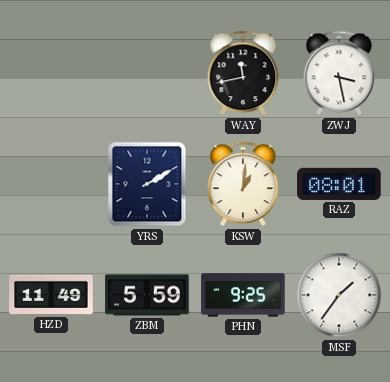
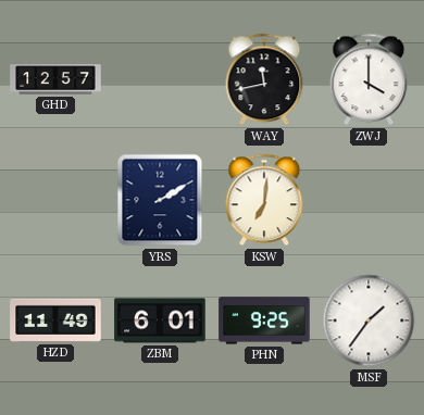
GHD: none -> 12:57
ZWJ: 3:28 -> 4:00
KSW: 1:01 -> 7:01
RAZ: 08:01 -> none
ZBM: 5:59 -> 6:01
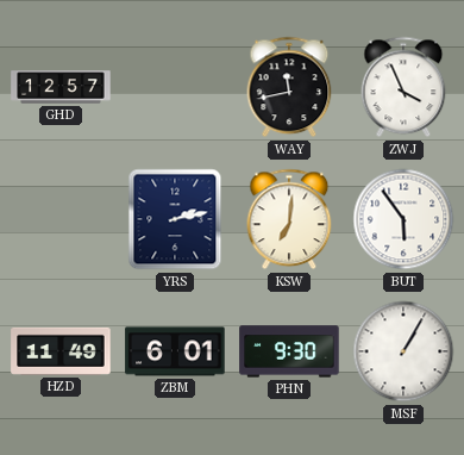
ZWJ: 4:00 -> 3:56
YRS: 2:10 -> 2:13
BUT: none -> 5:54
PHN: 9:25 -> 9:30
MSF: 1:36 -> 1:05
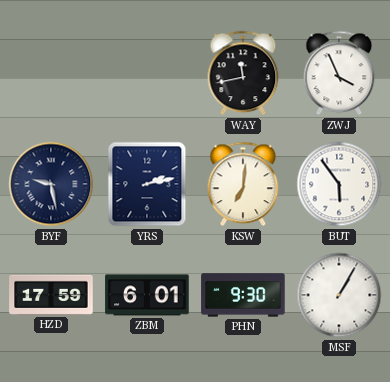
GHD: 12:57 -> none
BYF: none -> 9:28
HZD: 11:49 -> 17:59
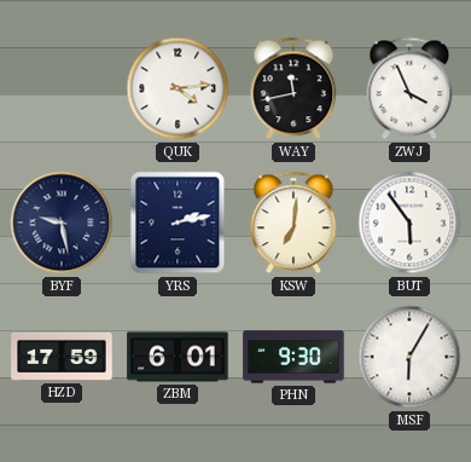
QUK: none -> 4:14
MSF: 1:05 -> 6:05
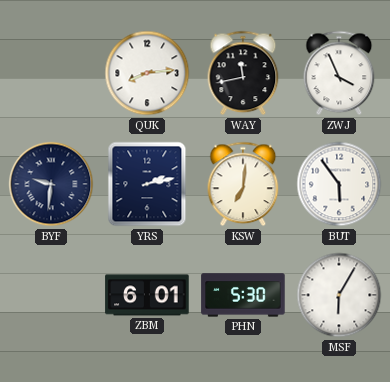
QUK: 4:14 -> 8:14
BYF: 9:28 -> 9:31
HZD: 17:59 -> none
PHN: 9:30 -> 5:30
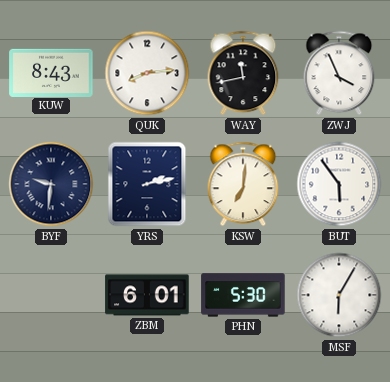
KUW: none -> 8:43
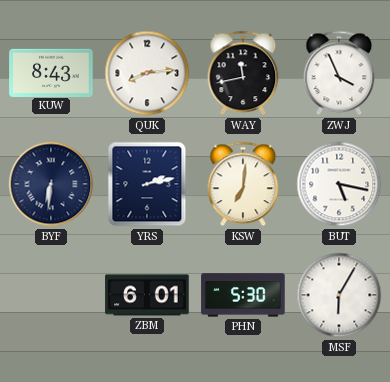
BYF: 9:31 -> 6:31
BUT: 5:54 -> 5:17
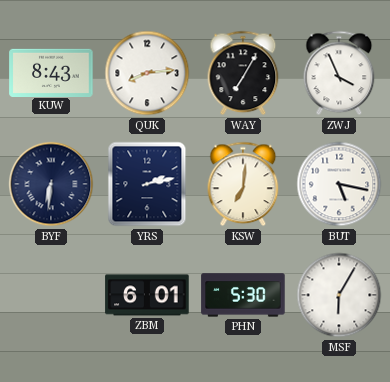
WAY: 11:43 -> 7:05
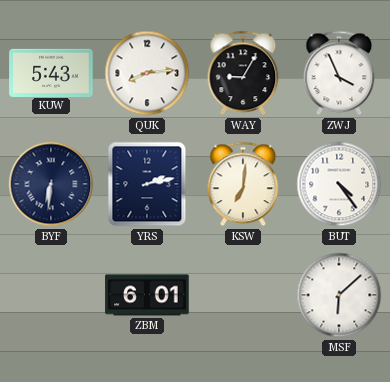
KUW: 8:43 -> 5:43
WAY: 7:05 -> 9:05
BUT: 5:17 -> 4:24
PHN: 5:30 -> none
MSF: 6:05 -> 6:08
